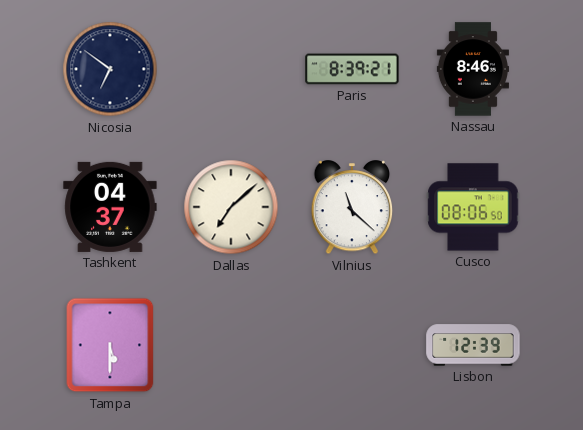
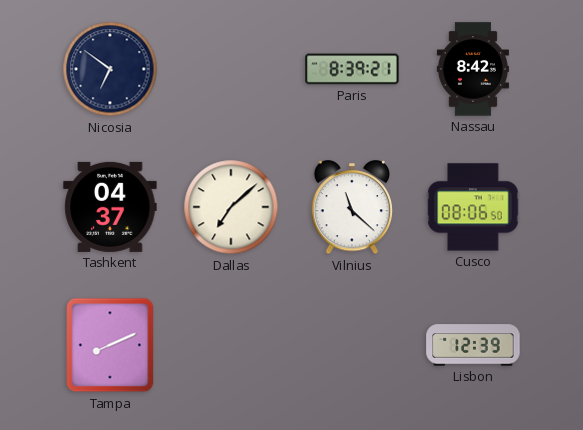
Nassau: 8:46 -> 8:42
Tampa: 5:30 -> 8:11
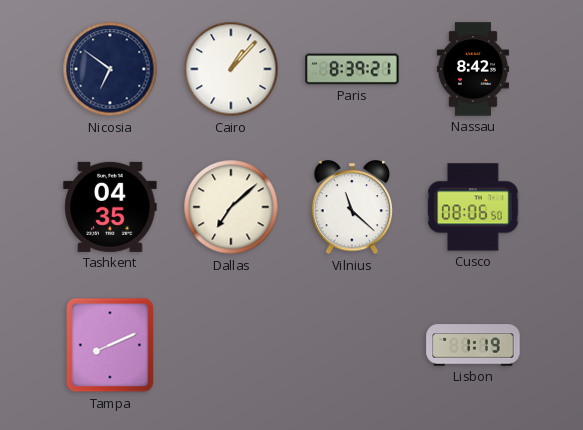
Cairo: none -> 1:07
Tashkent: 04:37 -> 04:35
Lisbon: 12:39 -> 1:19
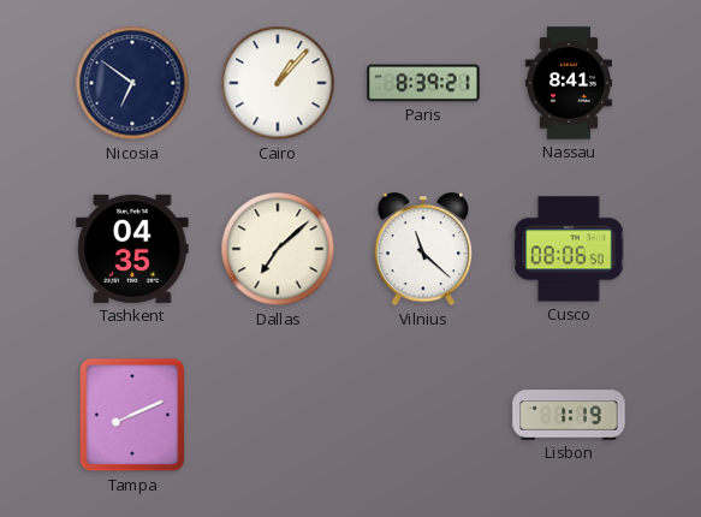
Nassau: 8:42 -> 8:41
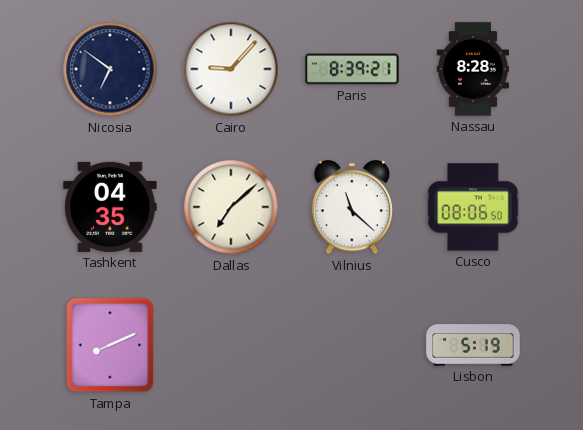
Cairo: 1:07 -> 9:07
Nassau: 8:41 -> 8:28
Lisbon: 1:19 -> 5:19
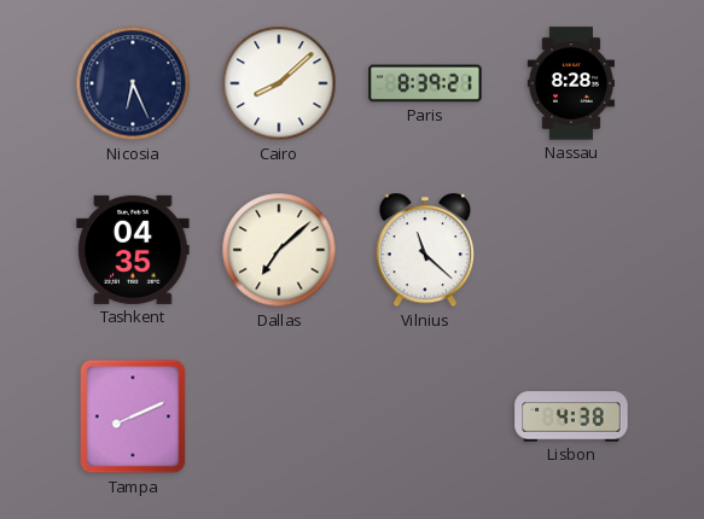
Nicosia: 6:51 -> 6:26
Cairo: 9:07 -> 8:08
Cusco: 08:06 -> none
Lisbon: 5:19 -> 4:38
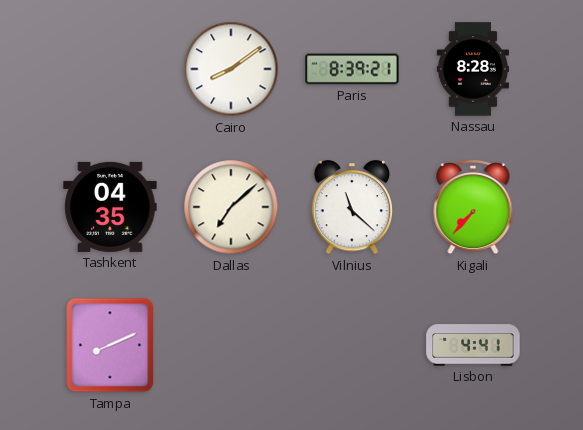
Nicosia: 6:26 -> none
Cairo: 8:08 -> 8:09
Kigali: none -> 7:37
Lisbon: 4:38 -> 4:41
